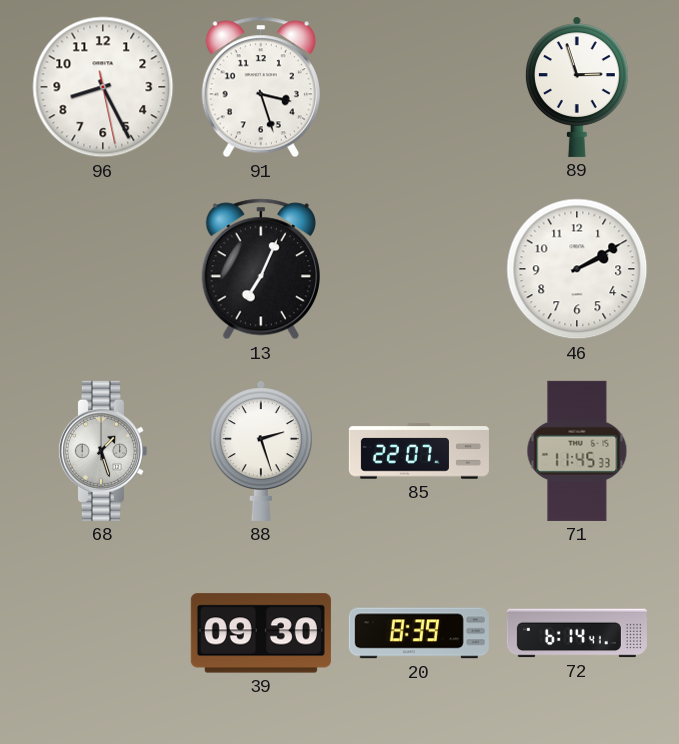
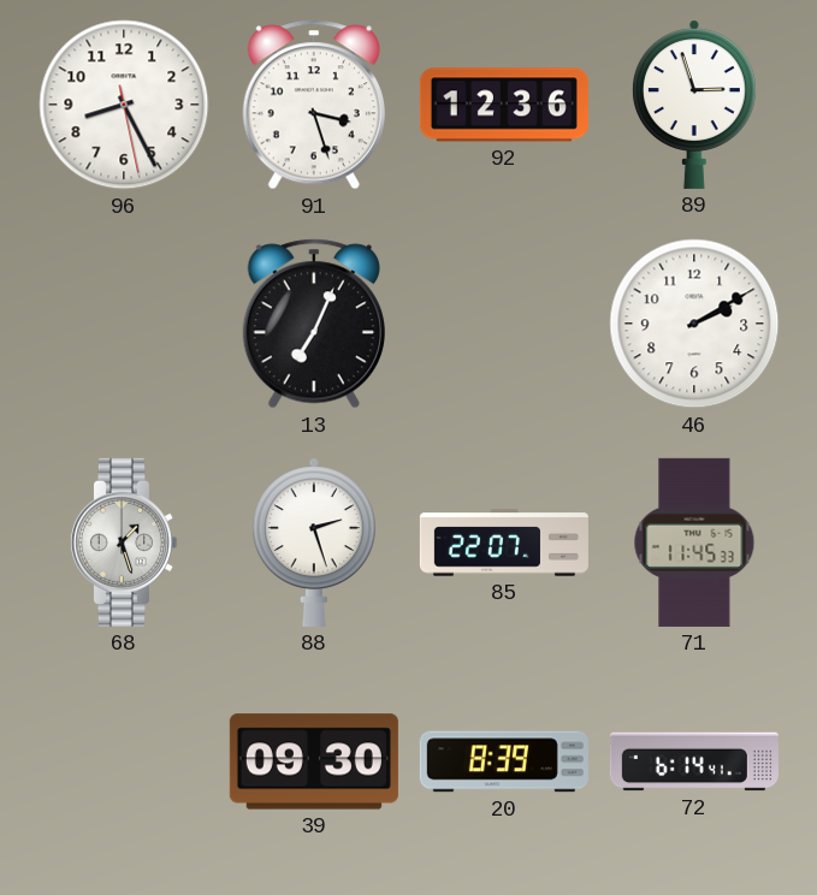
92: none -> 12:36
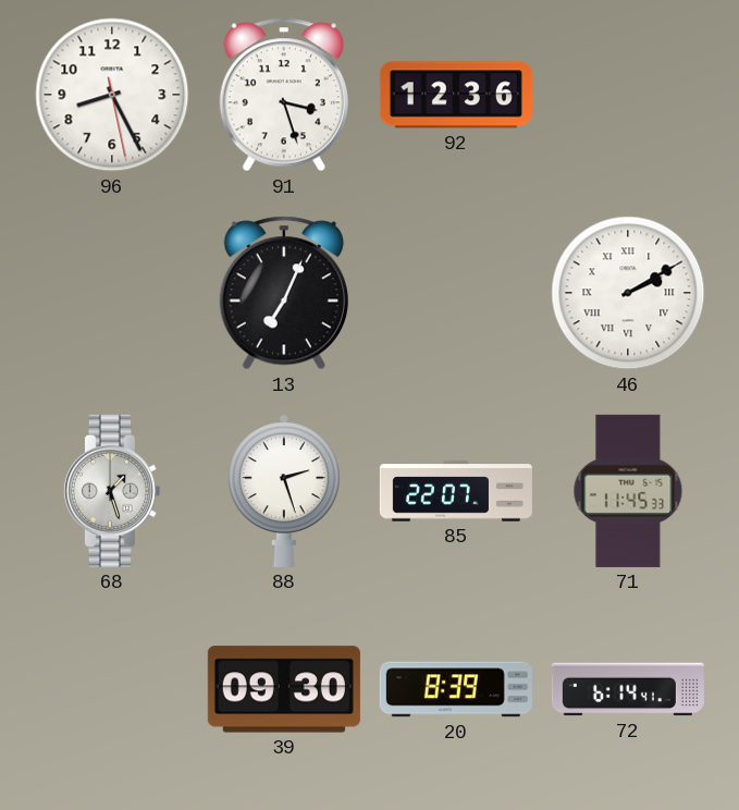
89: 2:57 -> none
46 numerals: Arabic -> Roman
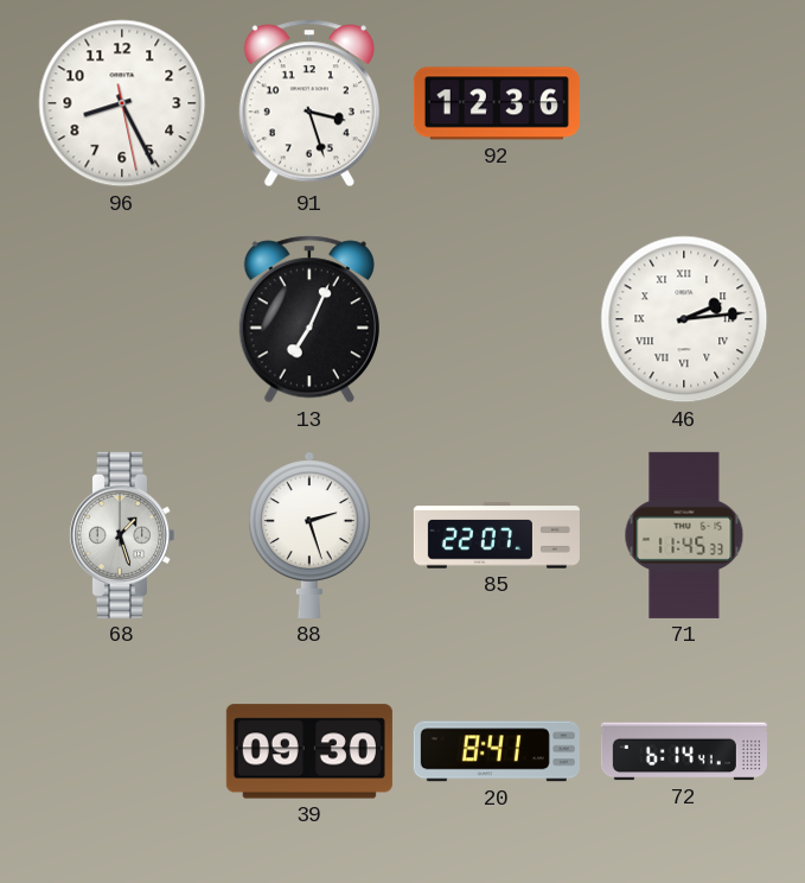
46: 2:10 -> 2:14
20: 8:39 -> 8:41
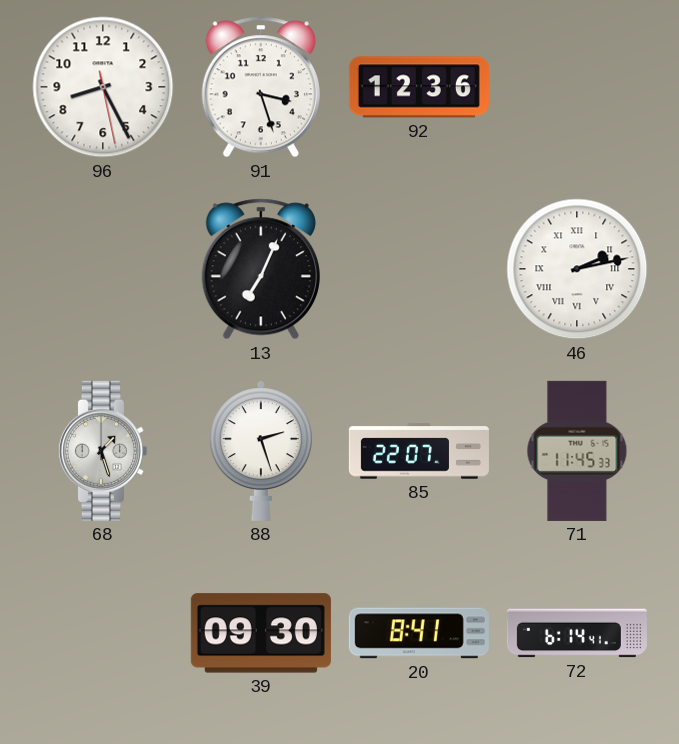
46: 2:14 -> 2:13
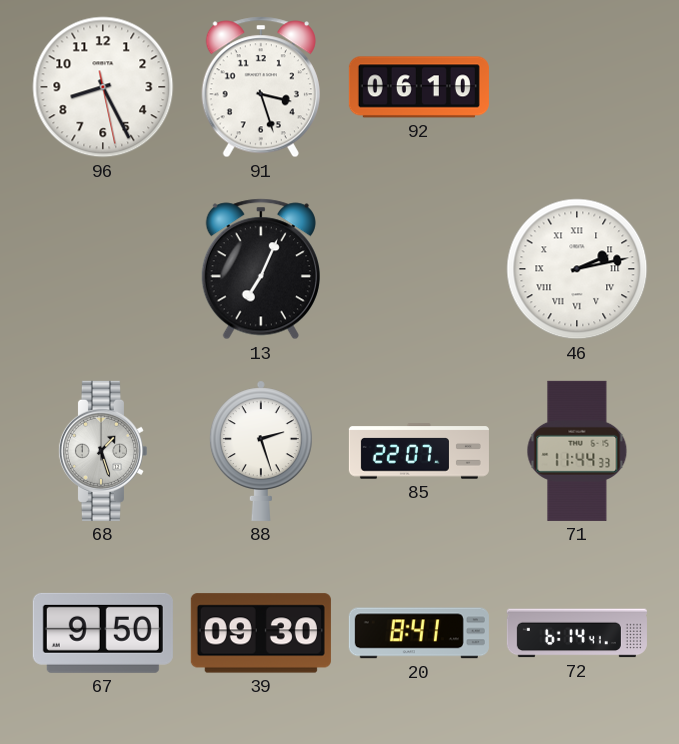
92: 12:36 -> 06:10
71: 11:45 -> 11:44
67: none -> 9:50
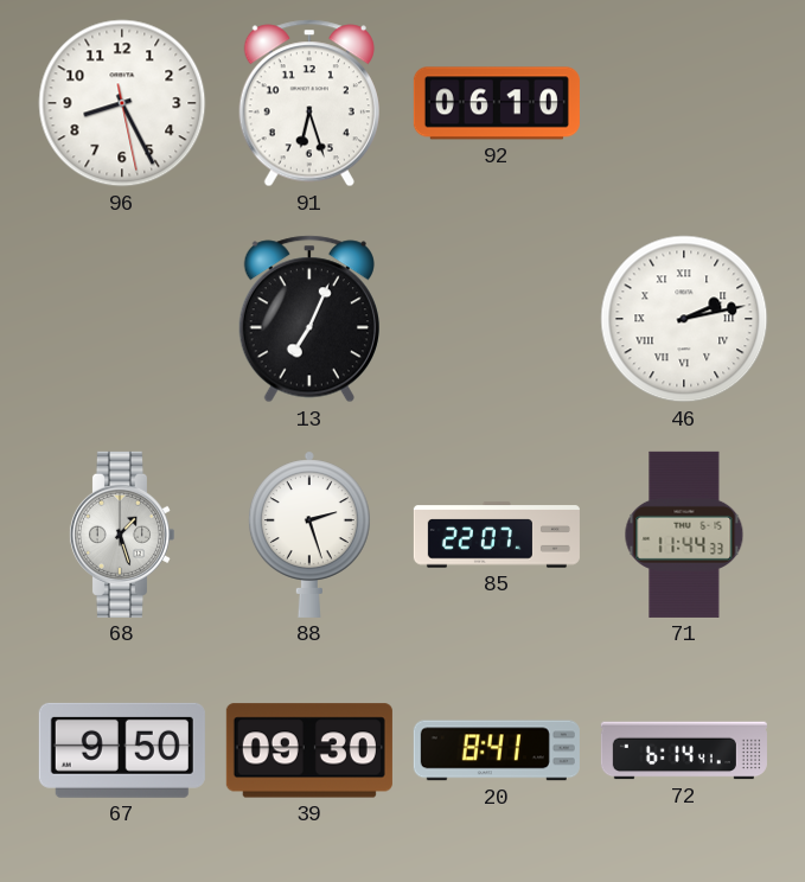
91: 3:27 -> 6:27
